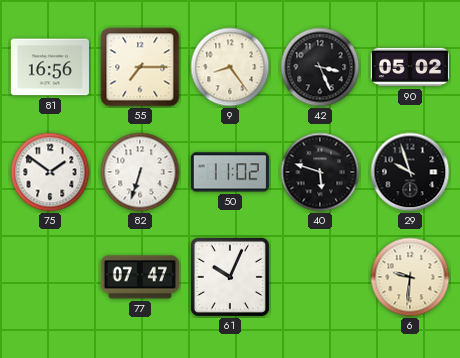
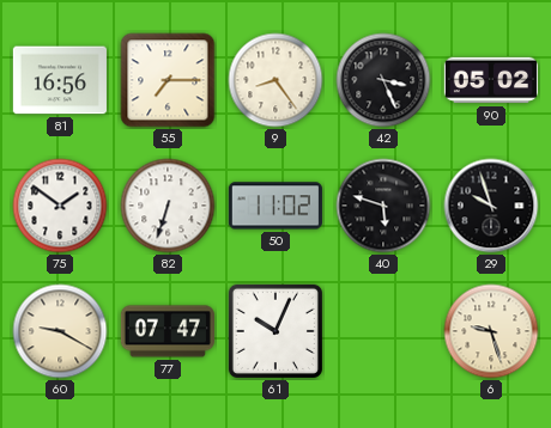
60: none -> 9:20
6: 9:31 -> 9:27
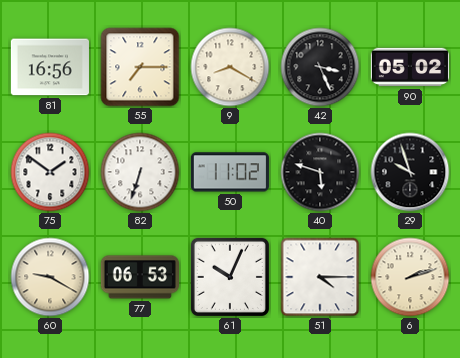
9: 8:24 -> 8:20
77: 07:47 -> 06:53
51: none -> 4:15
6: 9:27 -> 2:12
